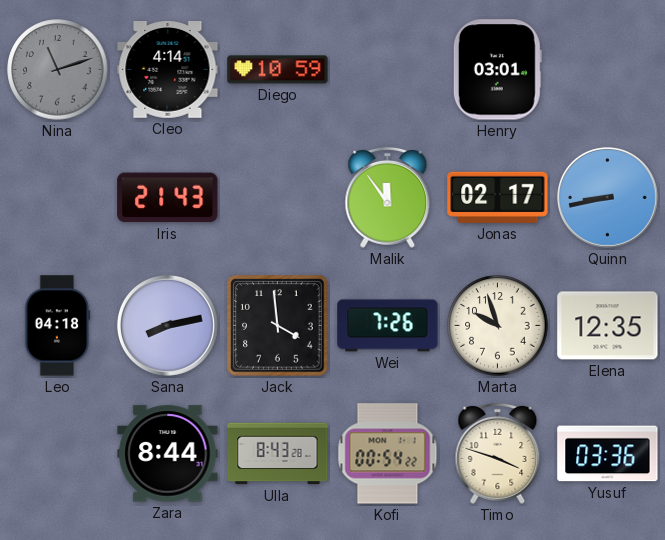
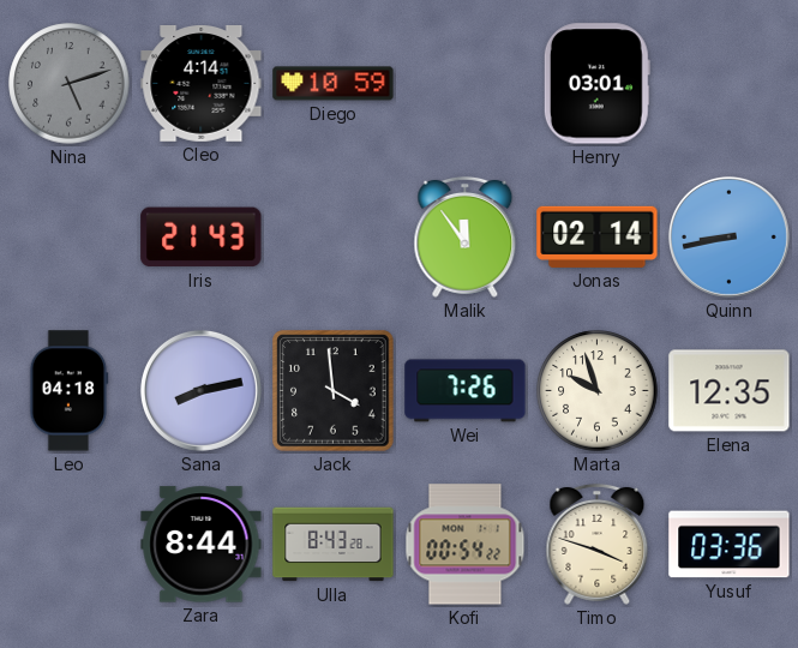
Nina: 11:12 -> 5:12
Jonas: 02:17 -> 02:14
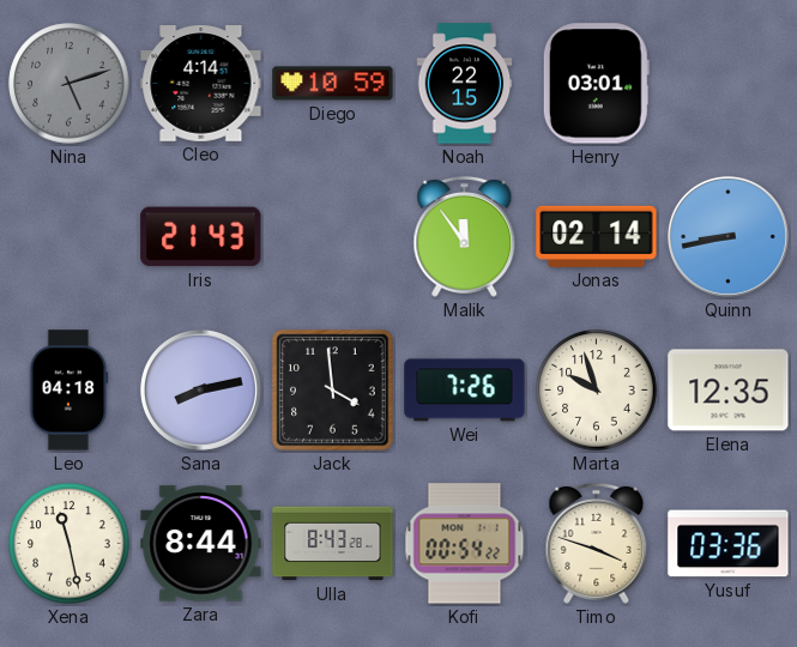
Noah: none -> 22:15
Xena: none -> 11:28
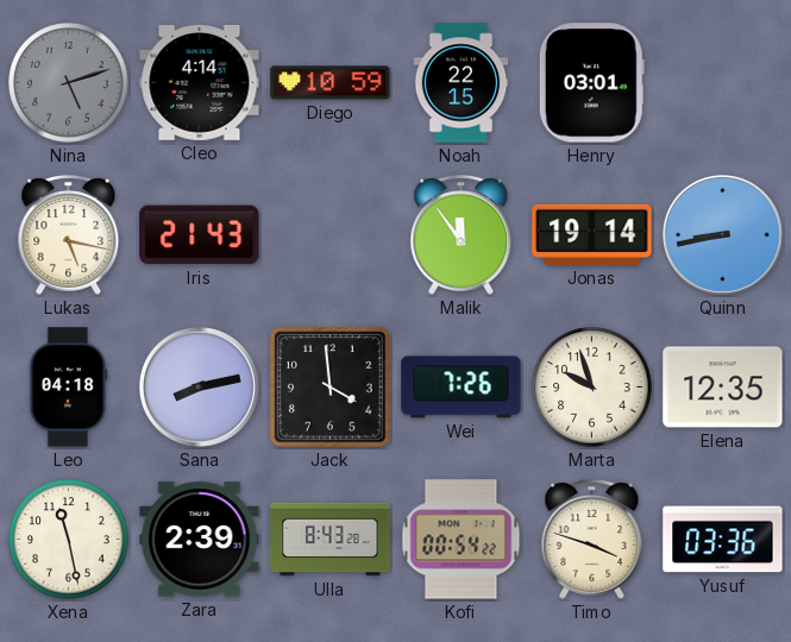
Lukas: none -> 5:17
Jonas: 02:14 -> 19:14
Zara: 8:44 -> 2:39
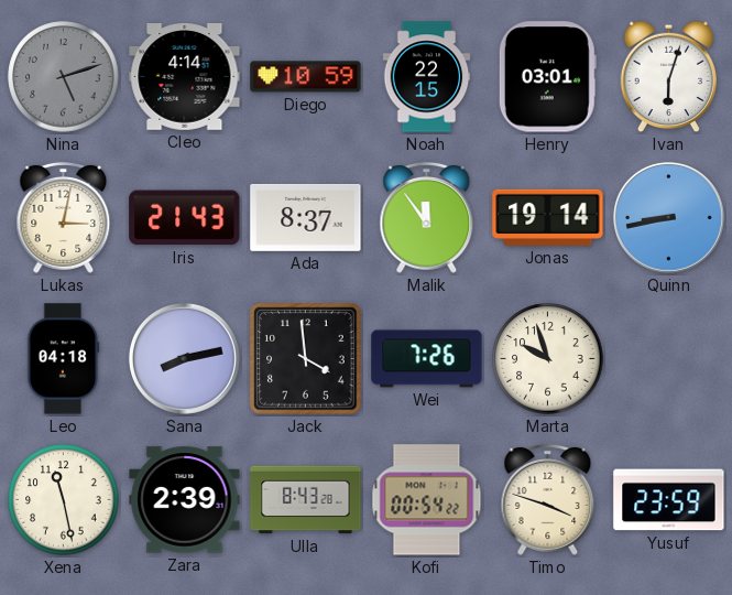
Ivan: none -> 6:03
Lukas: 5:17 -> 3:02
Ada: none -> 8:37
Elena: 12:35 -> none
Yusuf: 03:36 -> 23:59
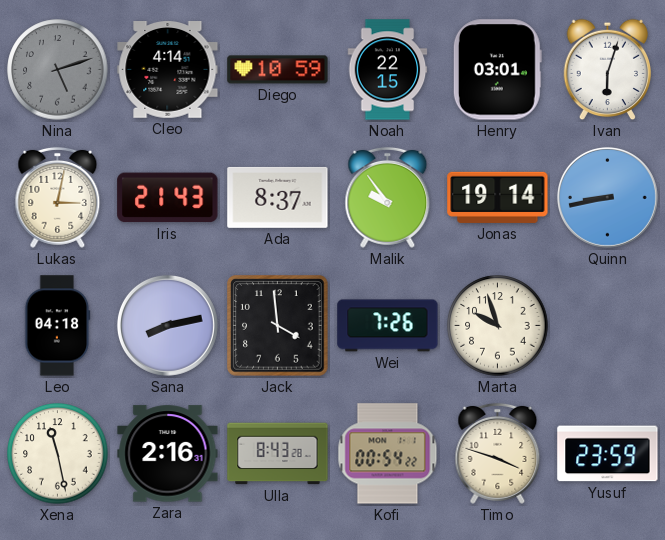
Malik: 11:54 -> 9:54
Zara: 2:39 -> 2:16
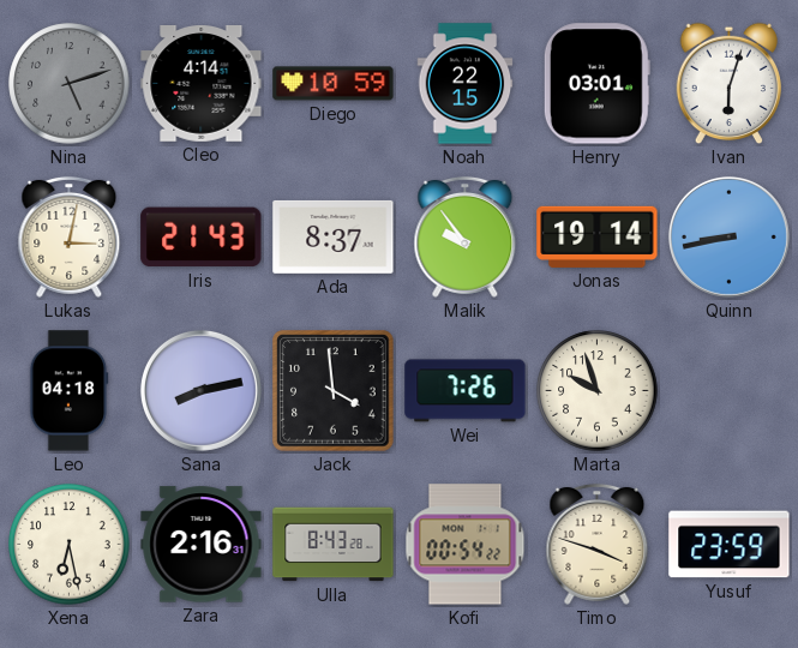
Xena: 11:28 -> 6:28
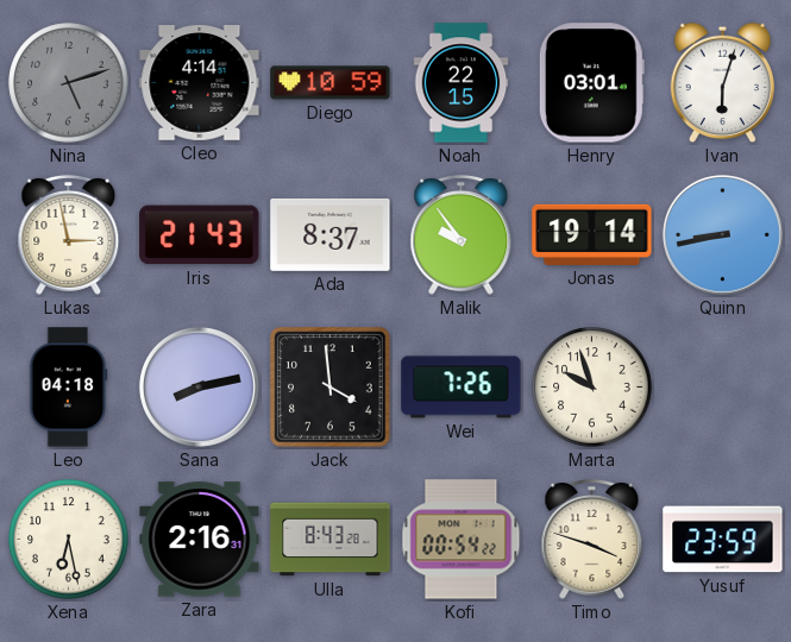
Lukas: 3:02 -> 2:58
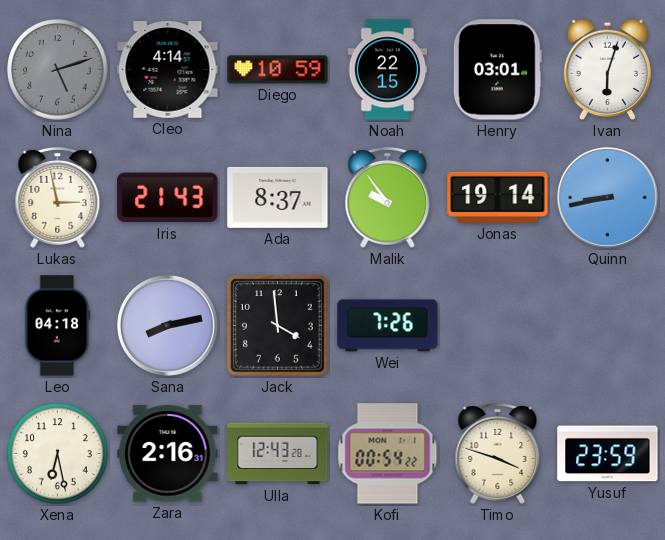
Marta: 9:57 -> none
Ulla: 8:43 -> 12:43
